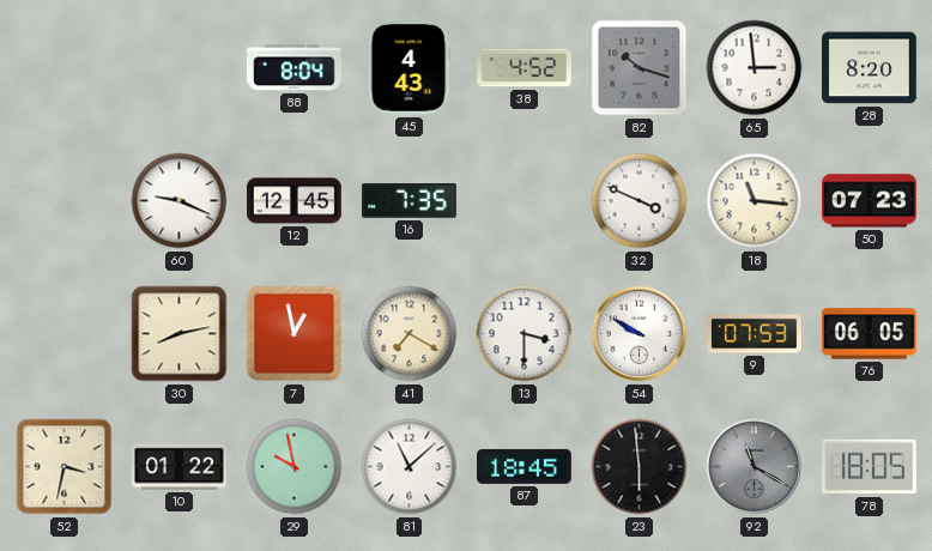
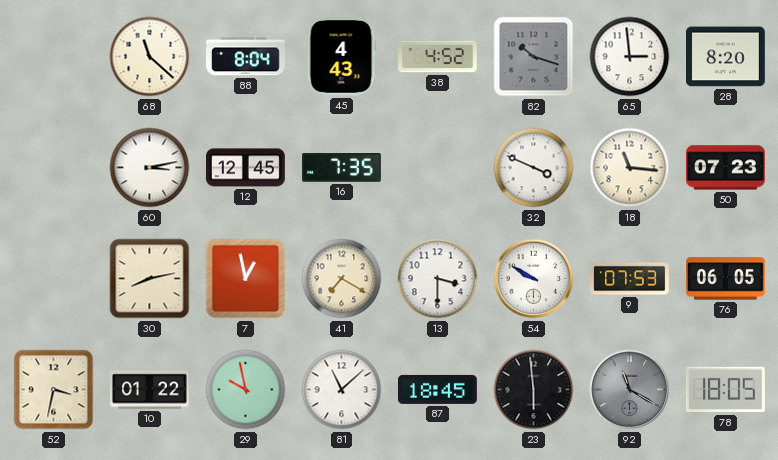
68: none -> 11:22
60: 9:19 -> 3:13
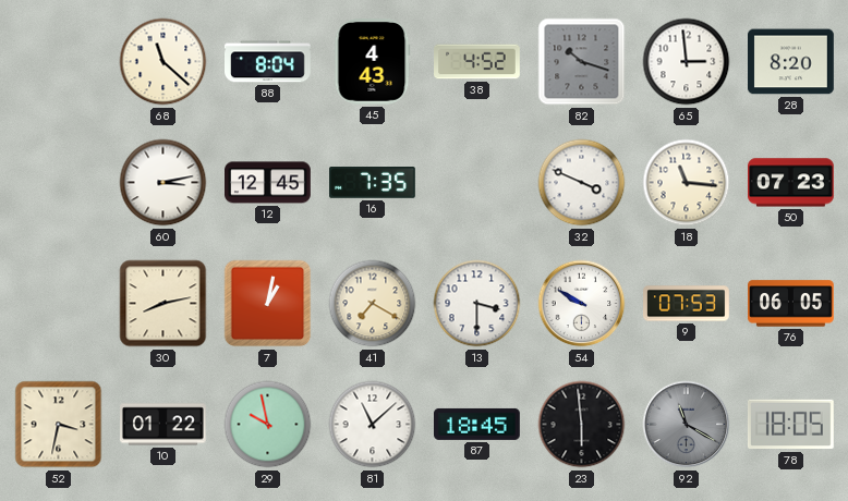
7: 12:58 -> 1:02
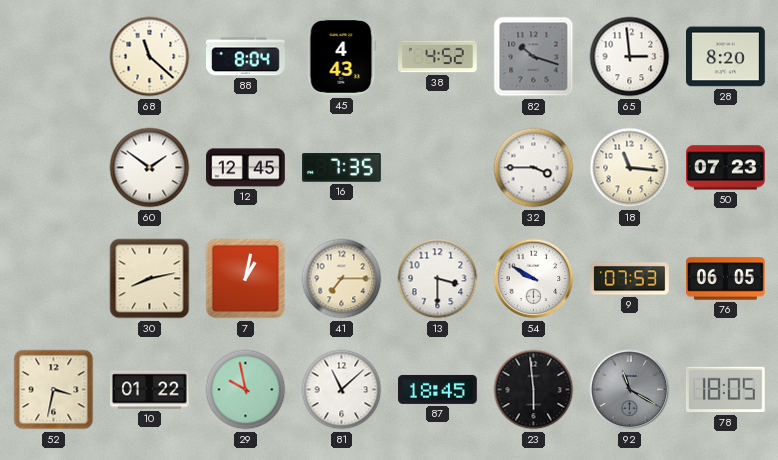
60: 3:13 -> 1:51
32: 3:49 -> 3:45
41: 7:20 -> 7:15
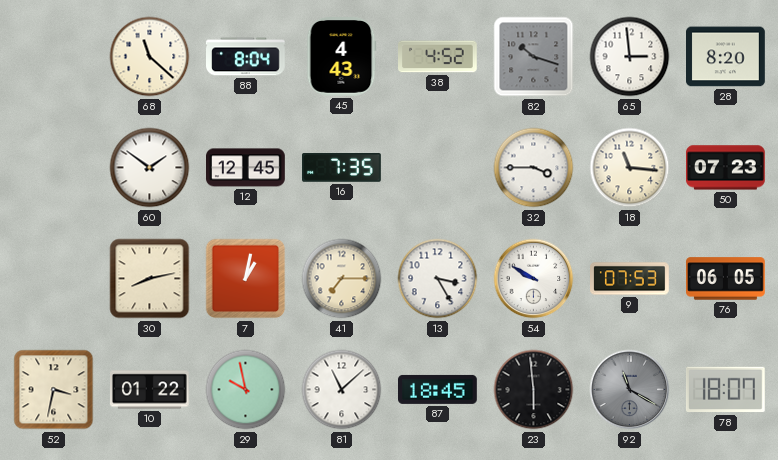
13: 3:30 -> 3:25
78: 18:05 -> 18:07
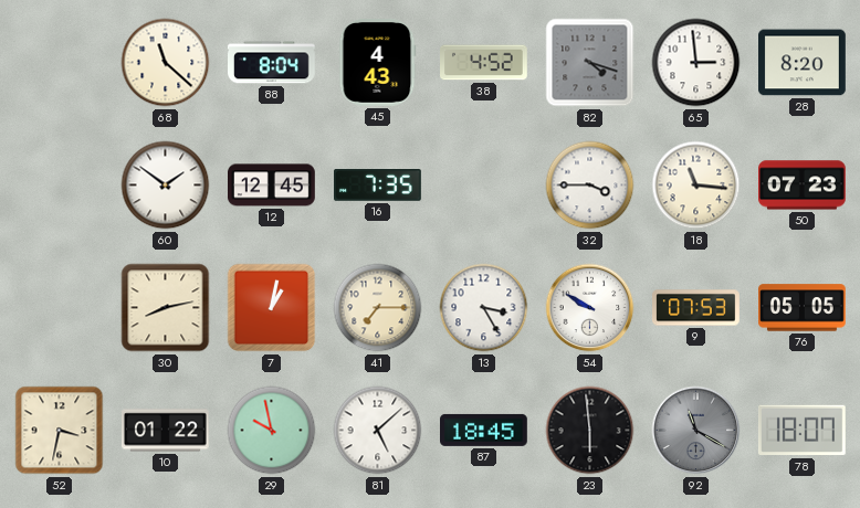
82: 10:18 -> 4:18
76: 06:05 -> 05:05
81: 11:08 -> 5:08
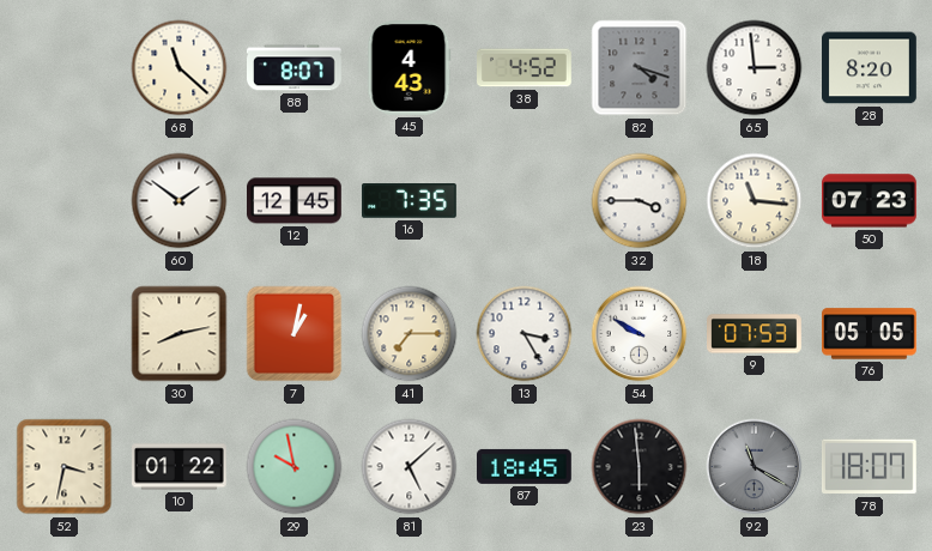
88: 8:04 -> 8:07
